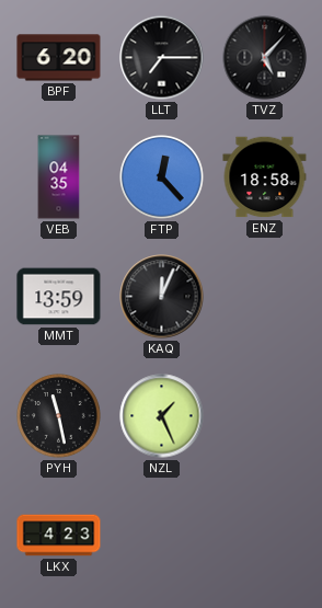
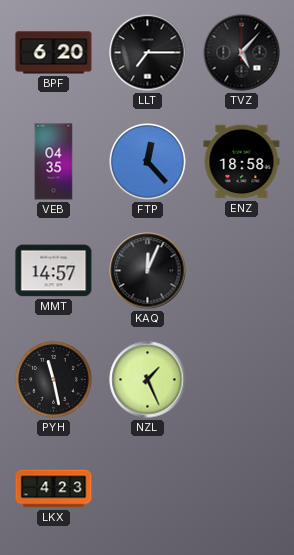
MMT: 13:59 -> 14:57
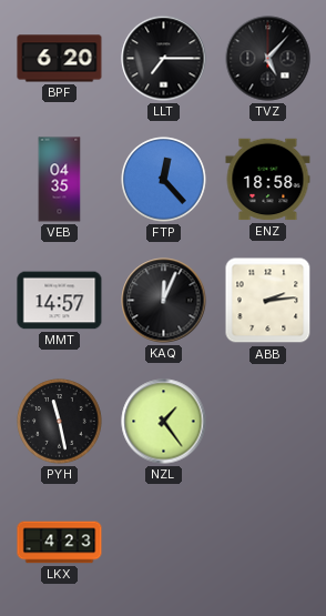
ABB: none -> 2:14
NZL: 1:26 -> 1:24
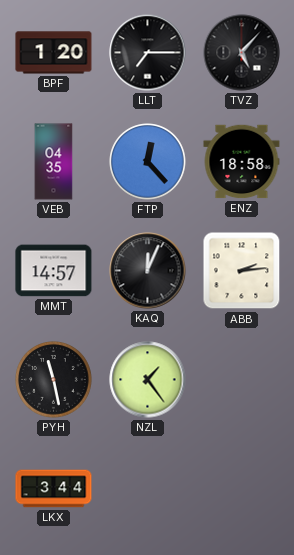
BPF: 6:20 -> 1:20
LKX: 4:23 -> 3:44
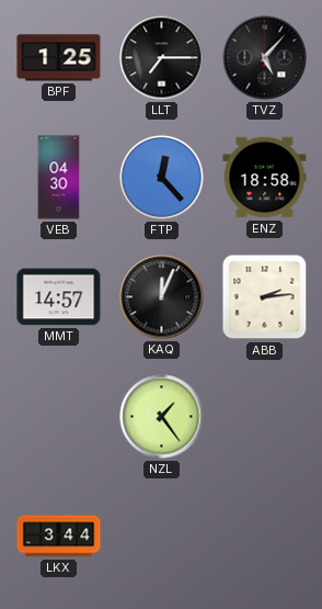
BPF: 1:20 -> 1:25
VEB: 04:35 -> 04:30
PYH: 11:28 -> none
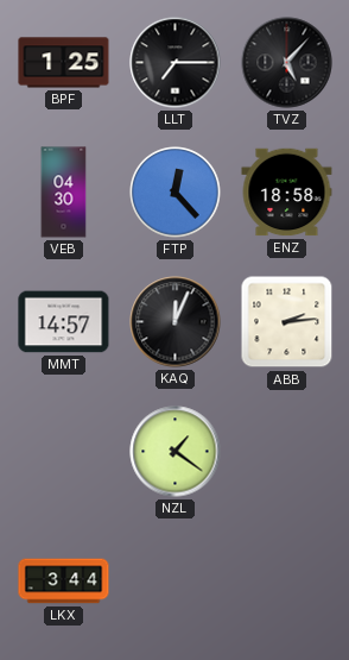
NZL: 1:24 -> 1:21
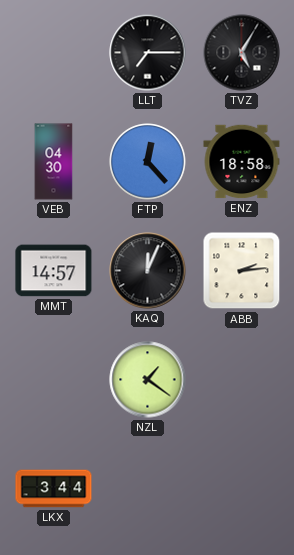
BPF: 1:25 -> none
TVZ: 5:07 -> 5:05
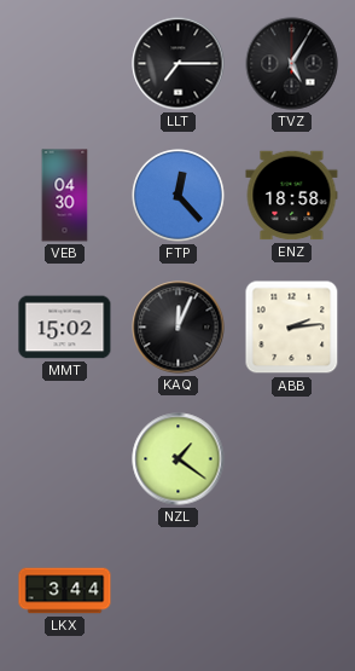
MMT: 14:57 -> 15:02
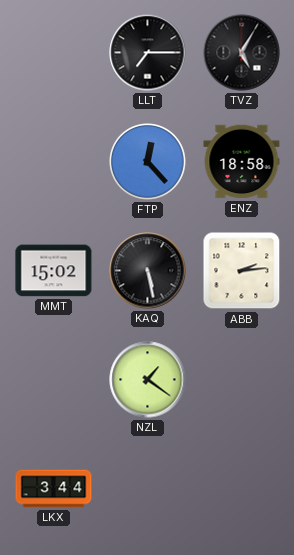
VEB: 04:30 -> none
KAQ: 12:04 -> 5:28
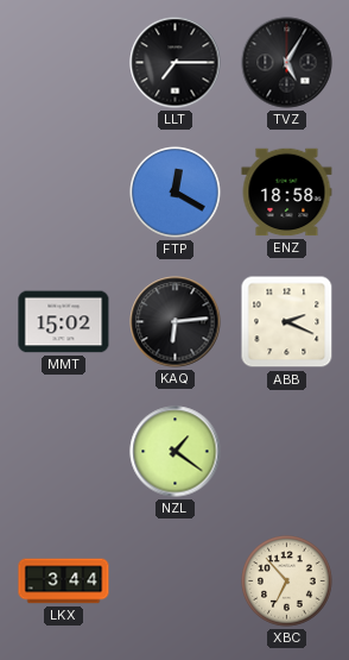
FTP: 12:23 -> 12:20
KAQ: 5:28 -> 6:14
ABB: 2:14 -> 2:19
XBC: none -> 6:53
